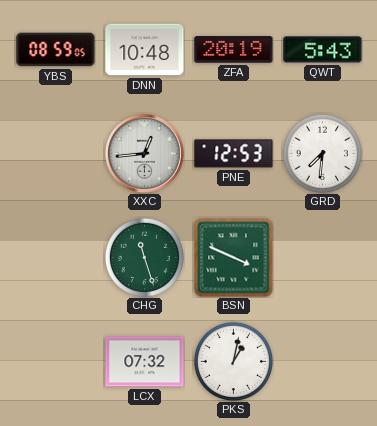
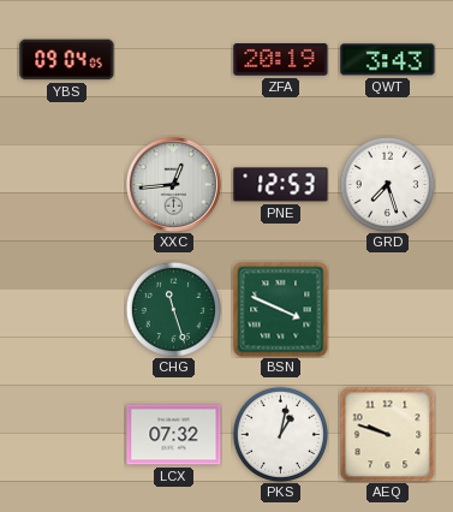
YBS: 08:59 -> 09:04
DNN: 10:48 -> none
QWT: 5:43 -> 3:43
GRD: 7:31 -> 7:27
AEQ: none -> 9:48
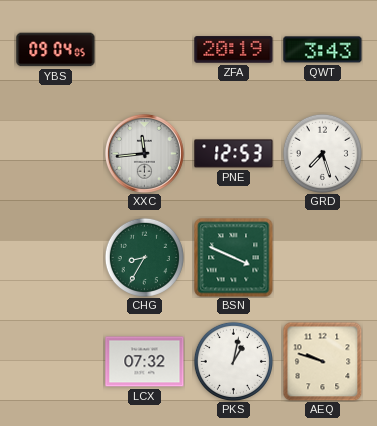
XXC: 12:44 -> 11:44
CHG: 11:27 -> 8:35
